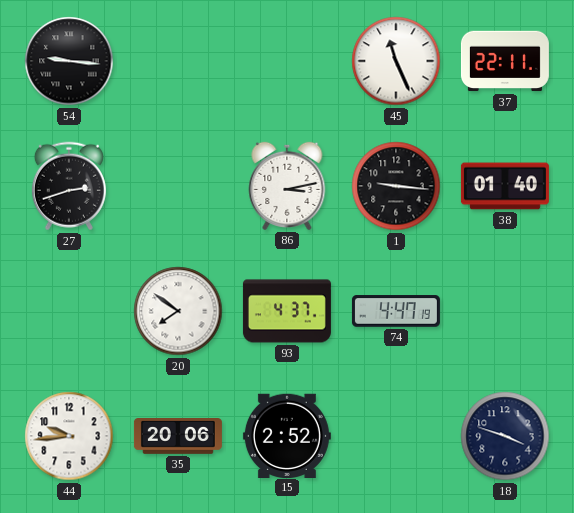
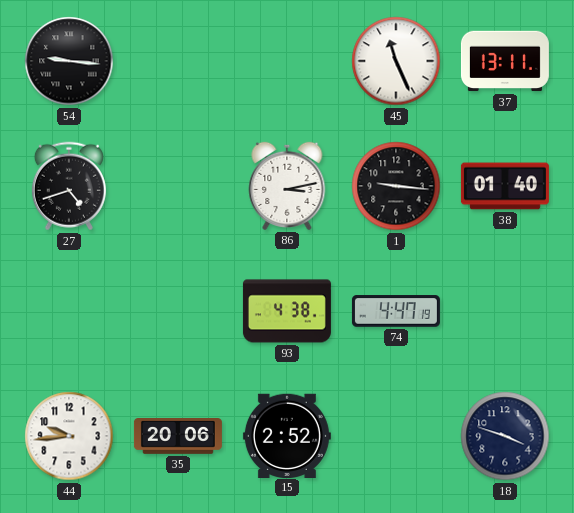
37: 22:11 -> 13:11
27: 2:42 -> 4:42
20: 7:51 -> none
93: 4:37 -> 4:38
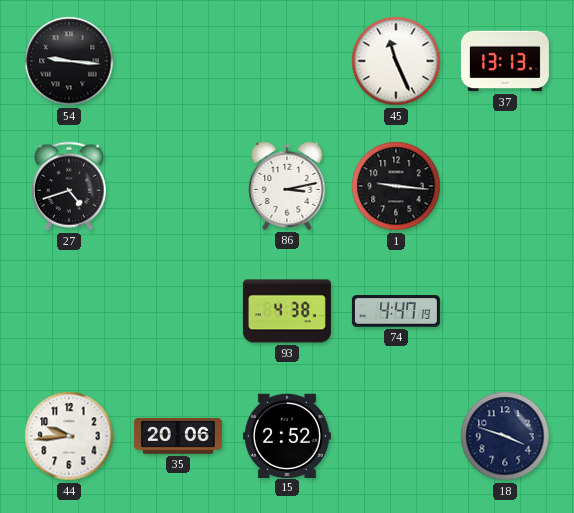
37: 13:11 -> 13:13
38: 01:40 -> none
